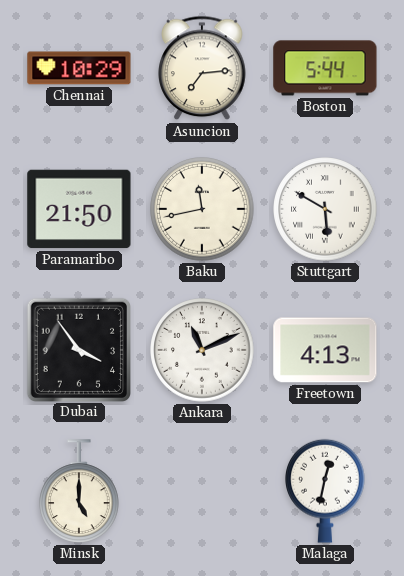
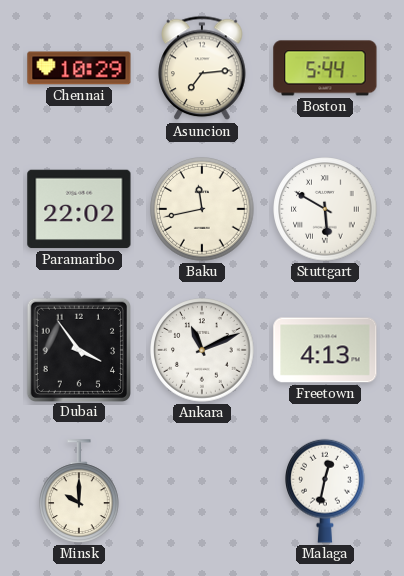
Paramaribo: 21:50 -> 22:02
Minsk: 5:00 -> 10:00
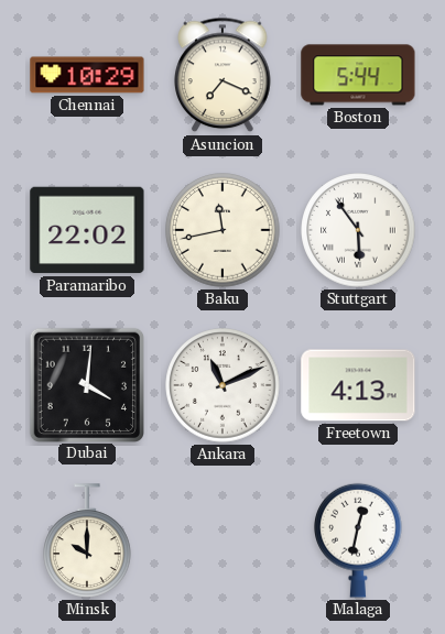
Asuncion: 7:14 -> 7:19
Stuttgart: 5:50 -> 5:54
Dubai: 3:54 -> 4:01
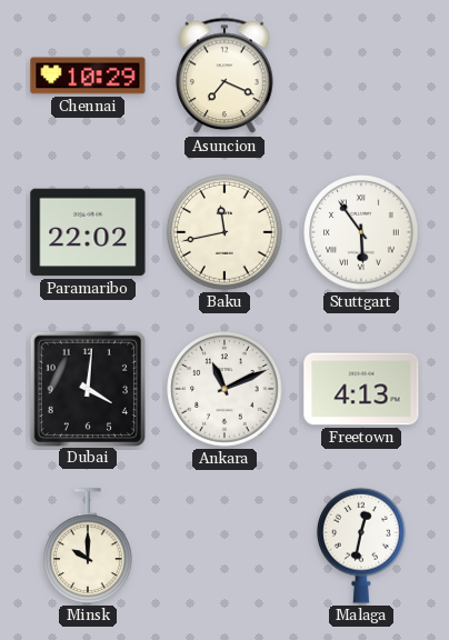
Boston: 5:44 -> none
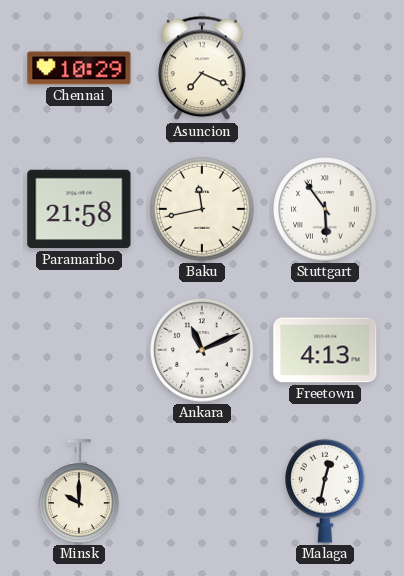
Paramaribo: 22:02 -> 21:58
Dubai: 4:01 -> none
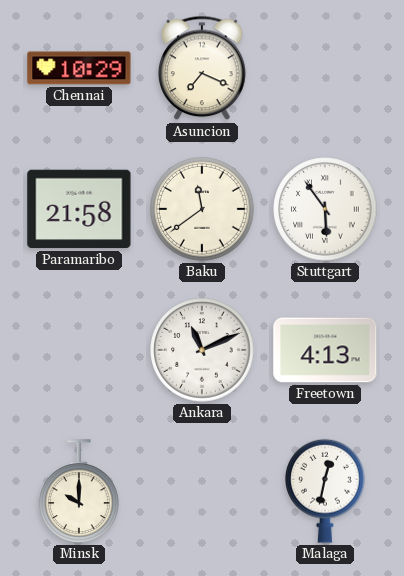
Baku: 11:43 -> 11:39
